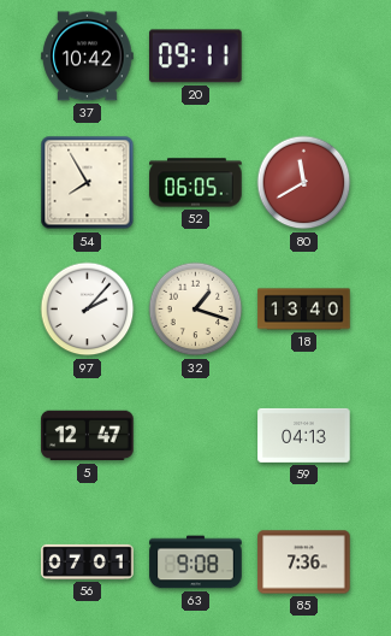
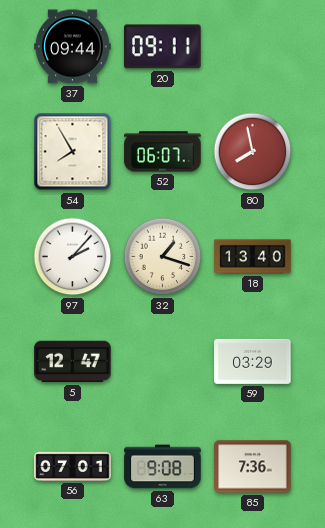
37: 10:42 -> 09:44
52: 06:05 -> 06:07
80: 11:40 -> 7:58
59: 04:13 -> 03:29
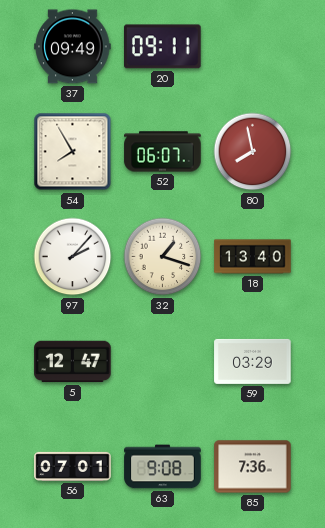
37: 09:44 -> 09:49
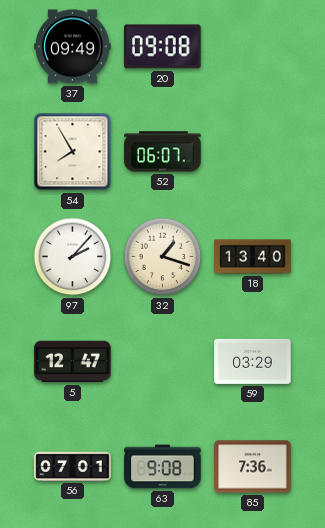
20: 09:11 -> 09:08
80: 7:58 -> none
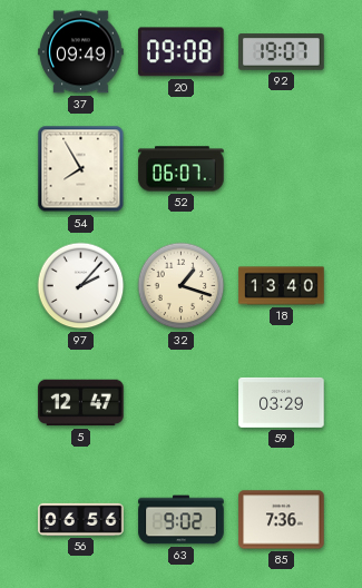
92: none -> 19:07
56: 07:01 -> 06:56
63: 9:08 -> 9:02
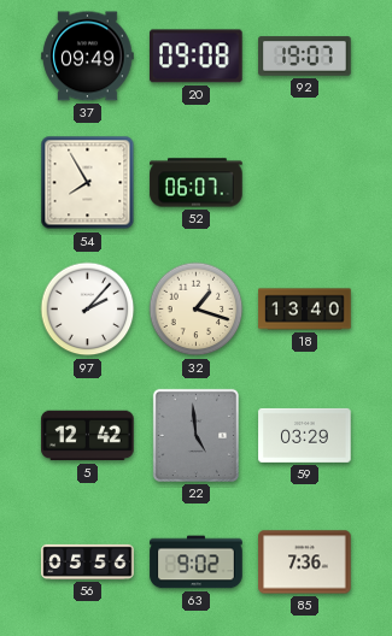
5: 12:47 -> 12:42
22: none -> 4:59
56: 06:56 -> 05:56
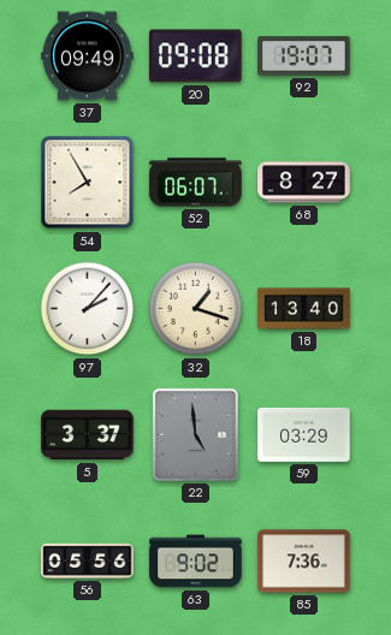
68: none -> 8:27
5: 12:42 -> 3:37
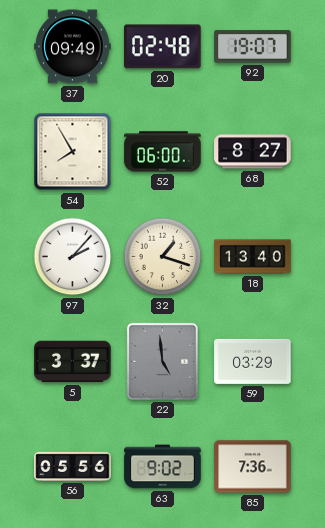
20: 09:08 -> 02:48
52: 06:07 -> 06:00
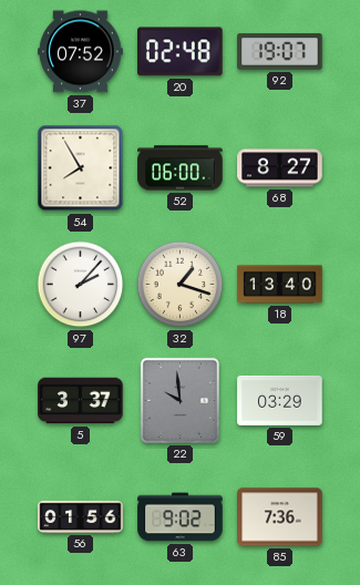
37: 09:49 -> 07:52
22: 4:59 -> 9:59
56: 05:56 -> 01:56
